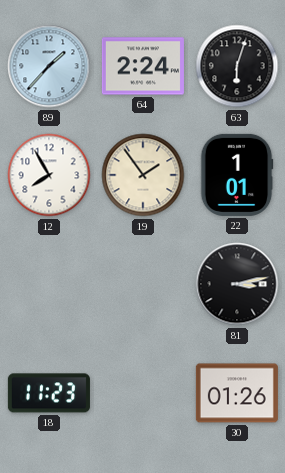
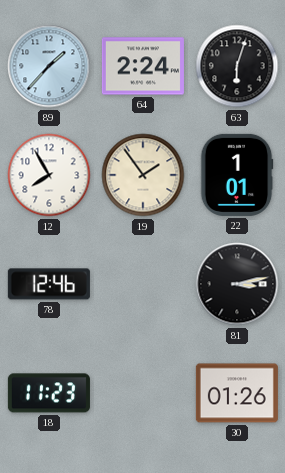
78: none -> 12:46
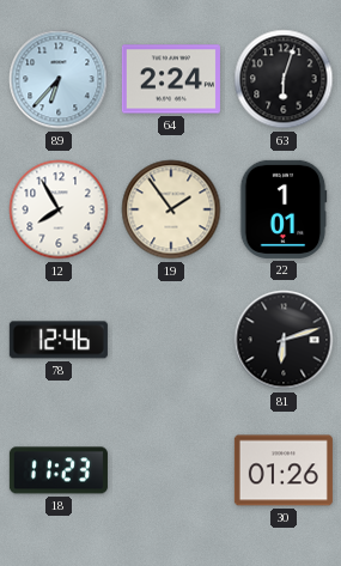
89: 1:37 -> 6:37
81: 3:13 -> 6:12
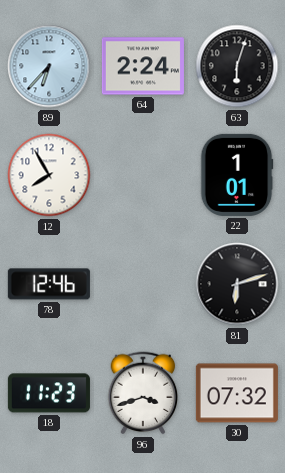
19: 1:54 -> none
96: none -> 3:42
30: 01:26 -> 07:32
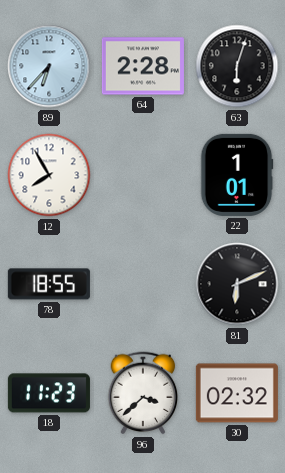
64: 2:24 -> 2:28
78: 12:46 -> 18:55
81: 6:12 -> 6:11
96: 3:42 -> 3:38
30: 07:32 -> 02:32
